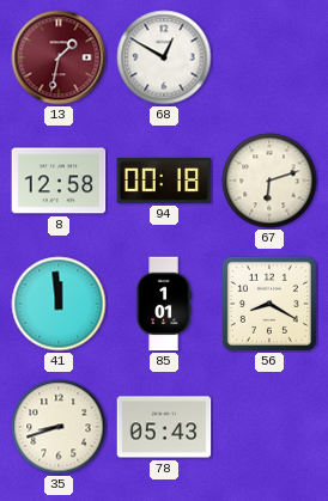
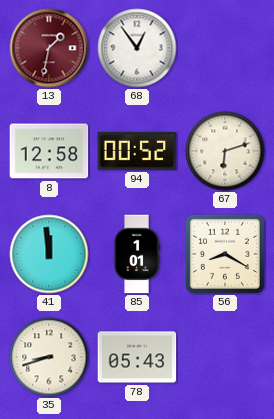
68: 12:50 -> 12:54
94: 00:18 -> 00:52
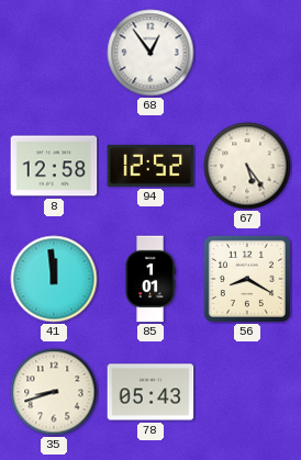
13: 1:32 -> none
94: 00:52 -> 12:52
67: 6:12 -> 5:24
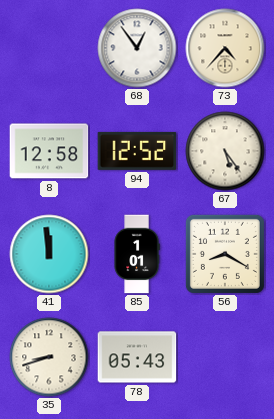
73: none -> 4:37
